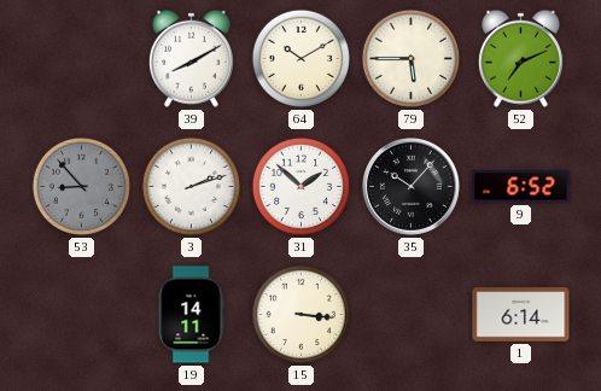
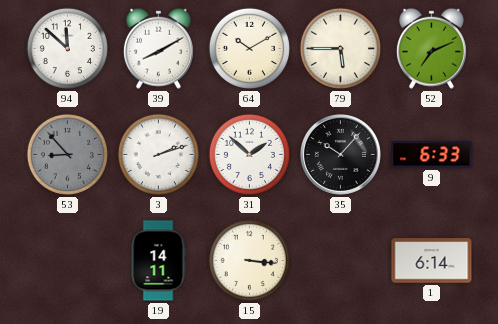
94: none -> 11:52
9: 6:52 -> 6:33
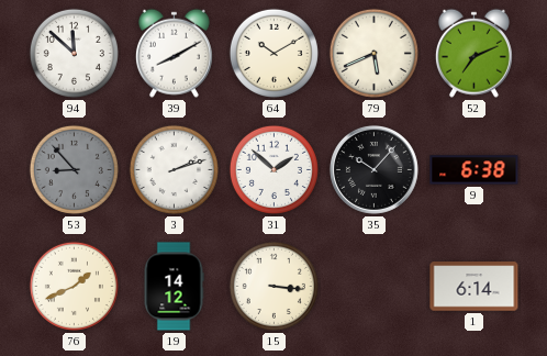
79: 5:45 -> 5:41
9: 6:33 -> 6:38
76: none -> 1:41
19: 14:11 -> 14:12
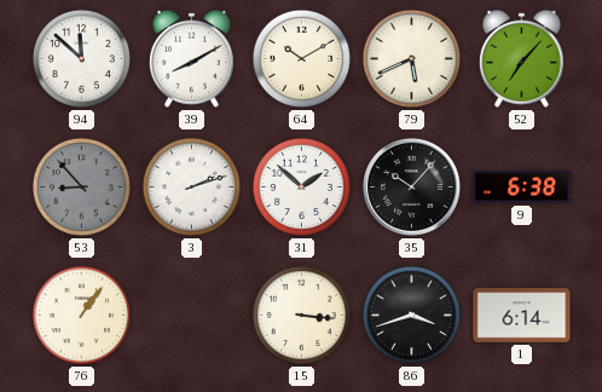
52: 7:11 -> 7:07
76: 1:41 -> 1:06
19: 14:12 -> none
86: none -> 3:42
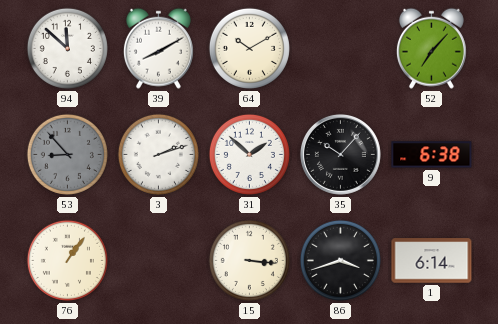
79: 5:41 -> none
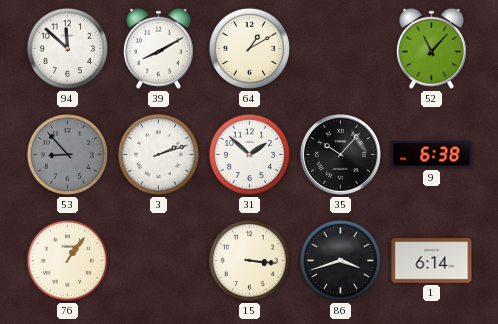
64: 10:10 -> 1:10
52: 7:07 -> 11:07
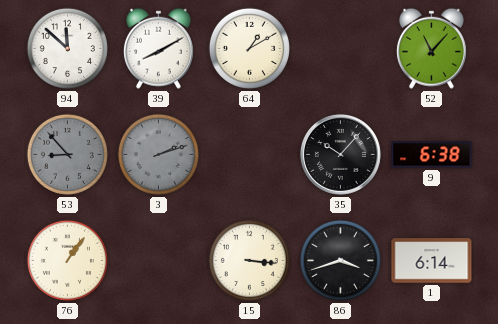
3 dial: white -> grey
31: 1:52 -> none
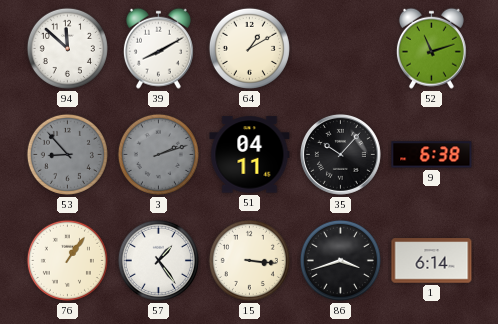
52: 11:07 -> 11:12
51: none -> 04:11
57: none -> 1:24
